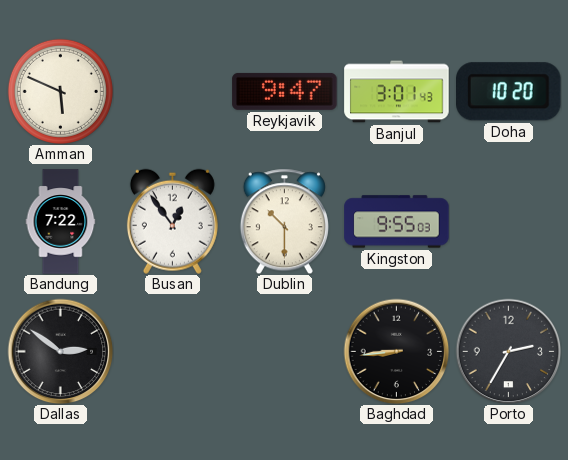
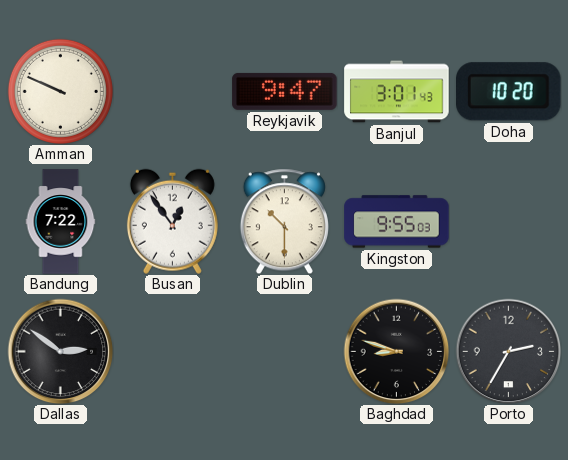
Amman: 5:49 -> 9:49
Baghdad: 8:44 -> 8:48
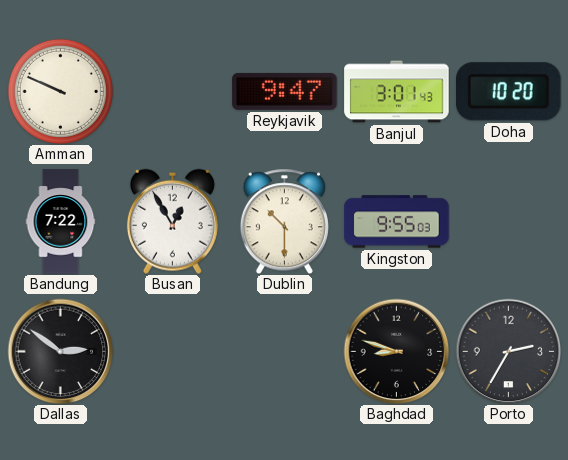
Busan: 12:54 -> 12:55
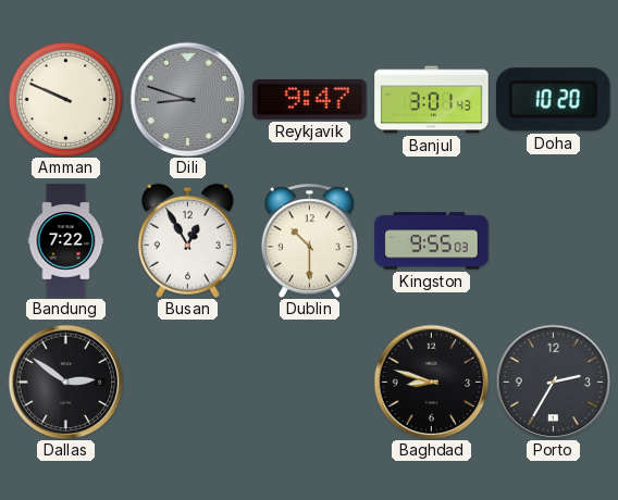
Dili: none -> 8:48
